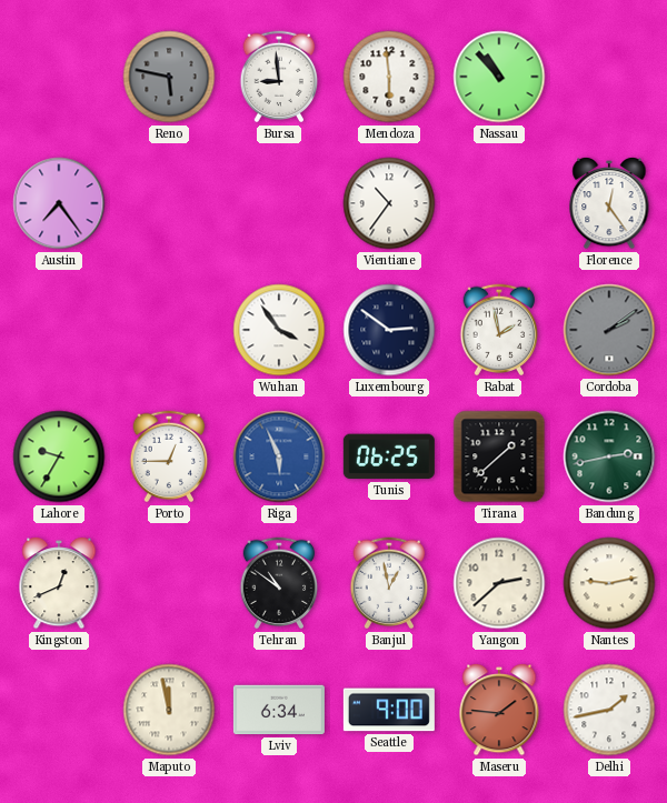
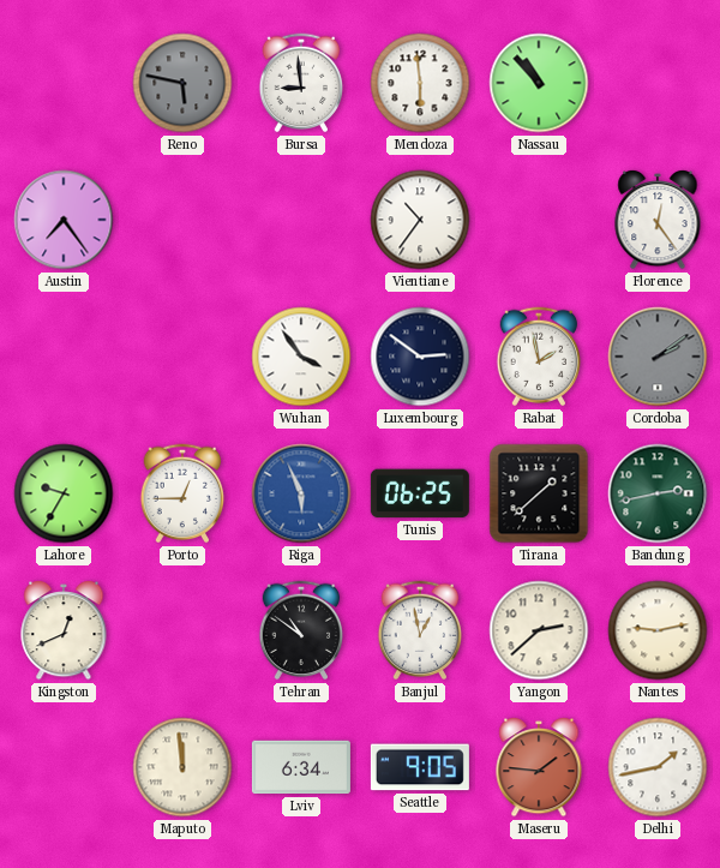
Maputo: 11:58 -> 11:59
Seattle: 9:00 -> 9:05
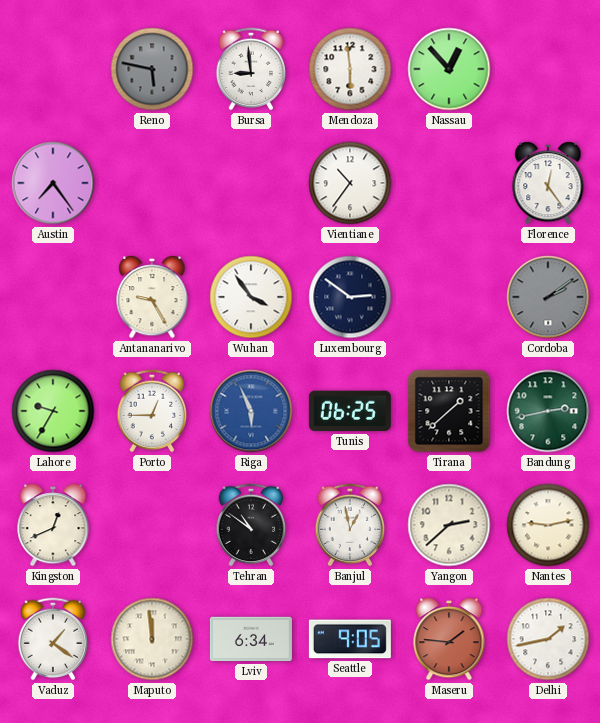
Nassau: 10:53 -> 12:53
Antananarivo: none -> 9:25
Rabat: 1:58 -> none
Vaduz: none -> 1:21
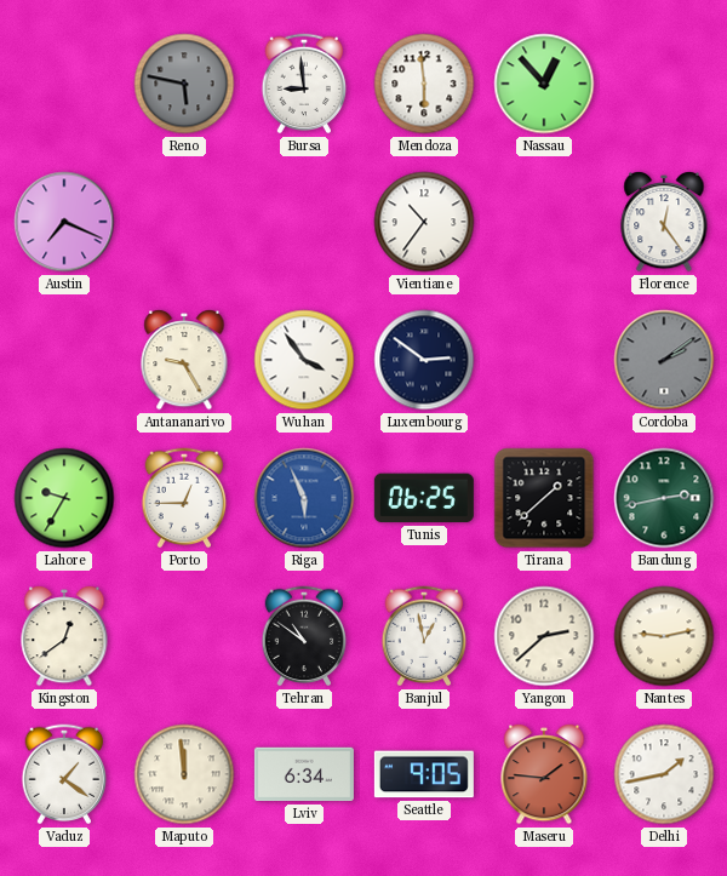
Austin: 7:24 -> 7:19
Kingston: 12:41 -> 12:39
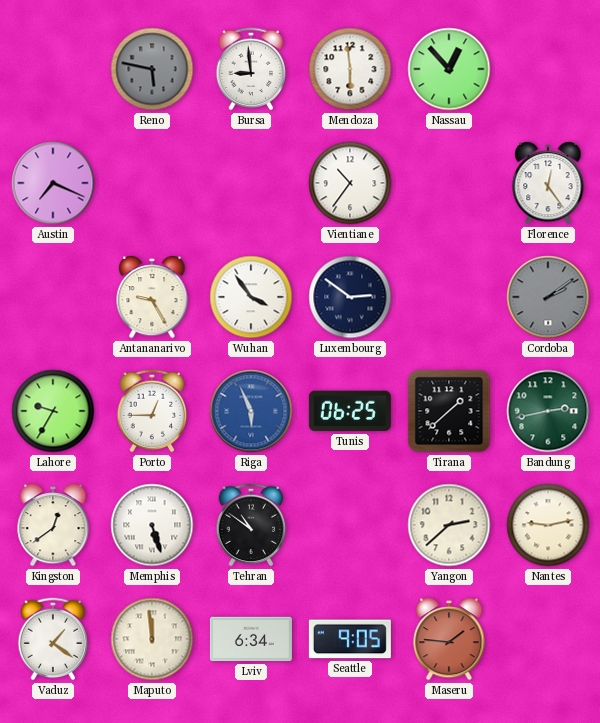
Memphis: none -> 5:27
Banjul: 12:58 -> none
Delhi: 1:43 -> none
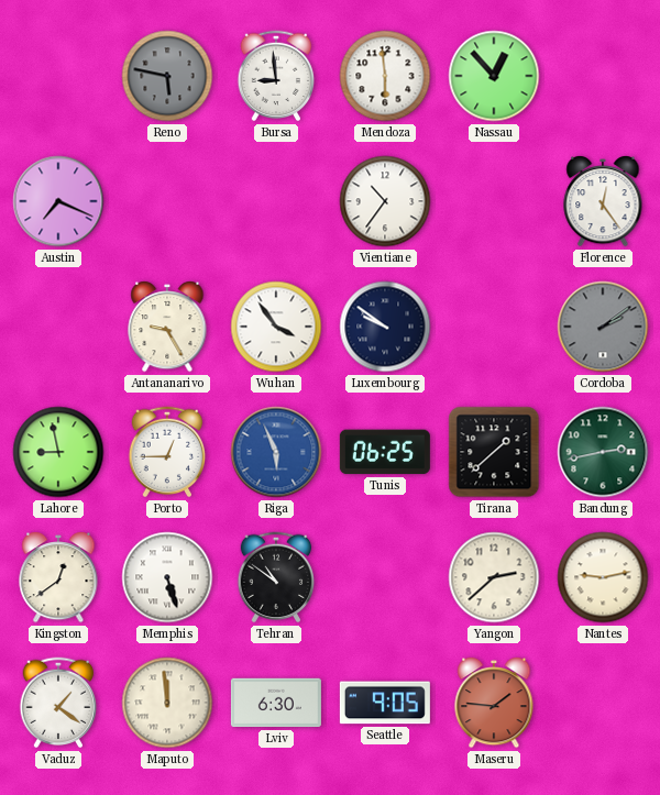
Luxembourg: 2:51 -> 9:51
Lahore: 9:35 -> 8:58
Lviv: 6:34 -> 6:30
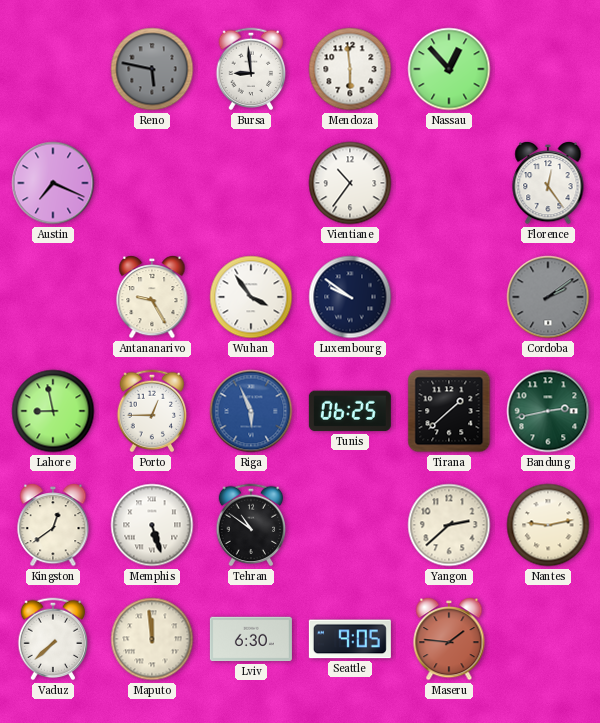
Vaduz: 1:21 -> 7:38
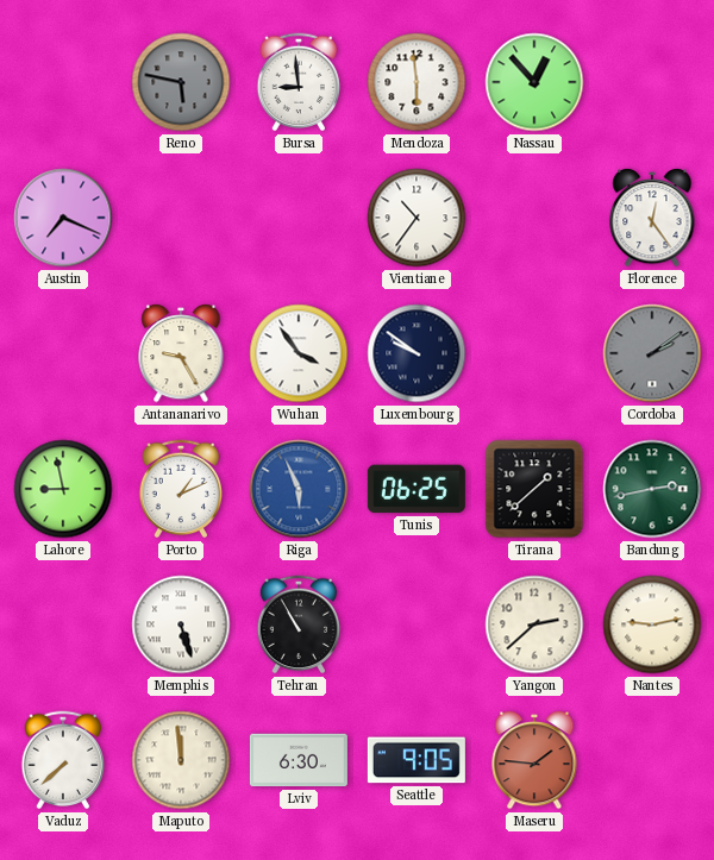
Porto: 12:45 -> 1:11
Kingston: 12:39 -> none
Tehran: 10:51 -> 10:55
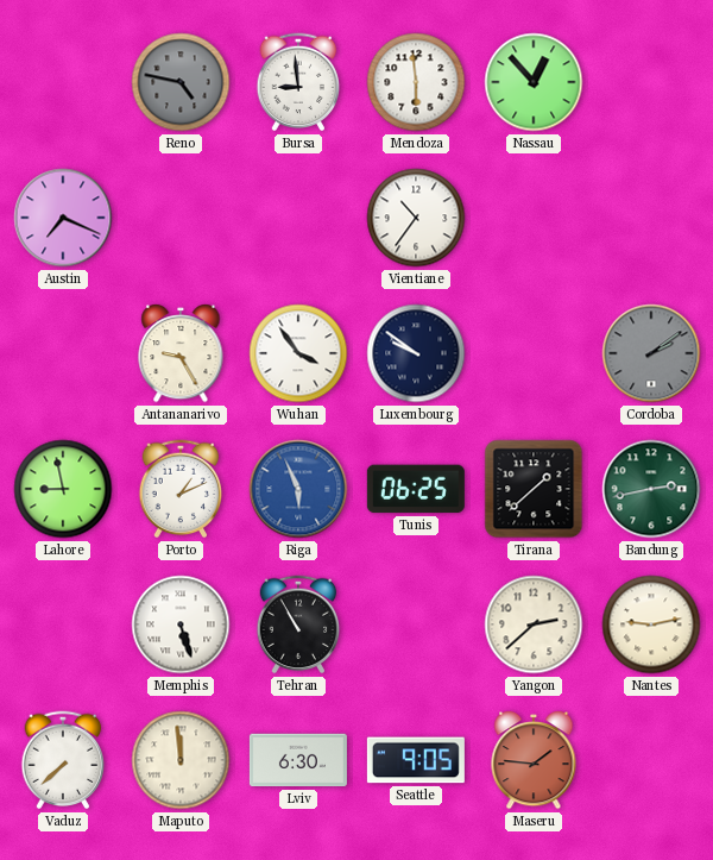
Reno: 5:47 -> 4:47
Florence: 12:24 -> none
